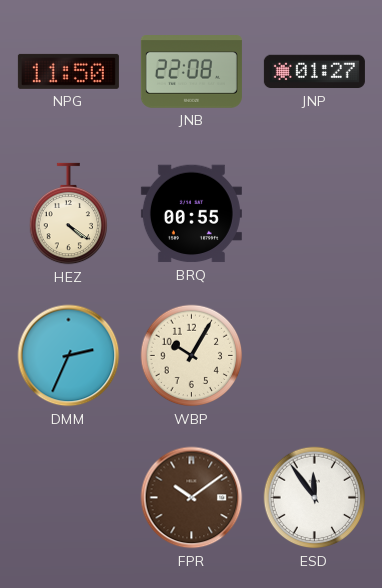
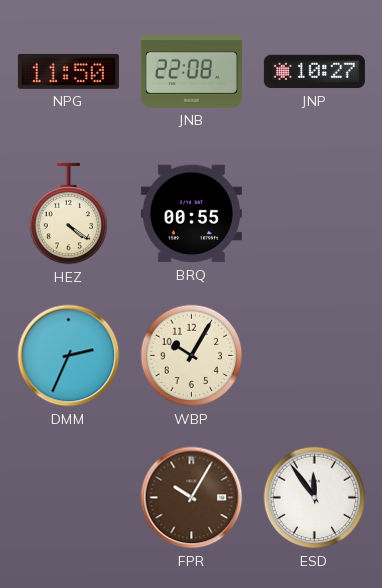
JNP: 01:27 -> 10:27
FPR: 10:09 -> 10:05
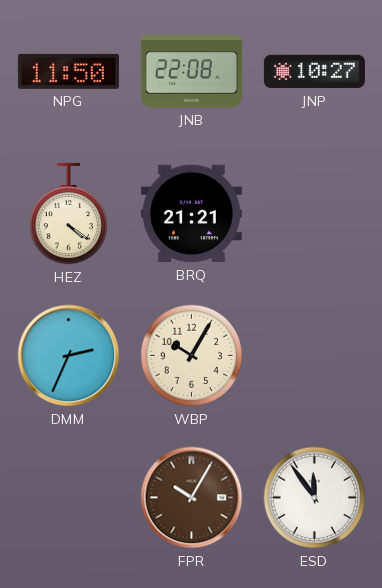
BRQ: 00:55 -> 21:21
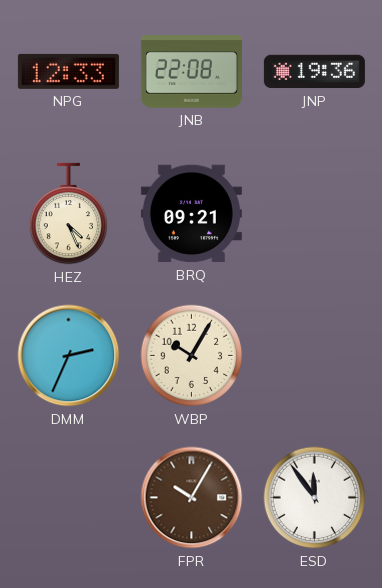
NPG: 11:50 -> 12:33
JNP: 10:27 -> 19:36
HEZ: 4:21 -> 4:26
BRQ: 21:21 -> 09:21
